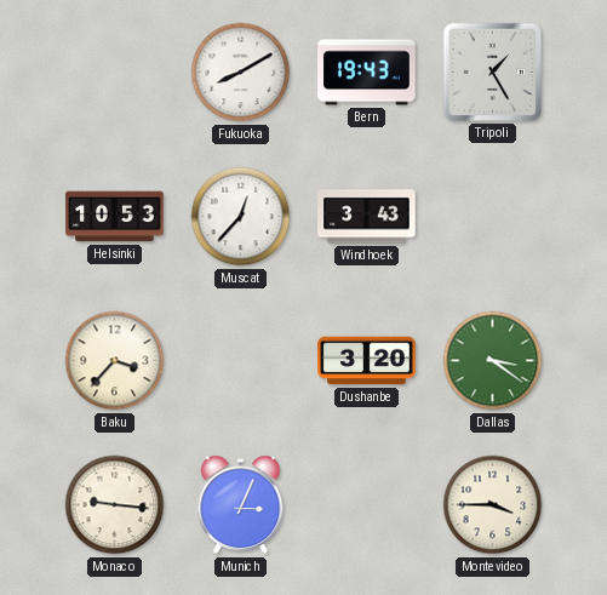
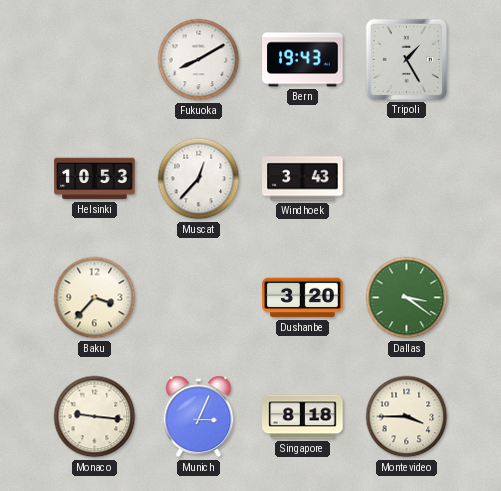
Singapore: none -> 8:18
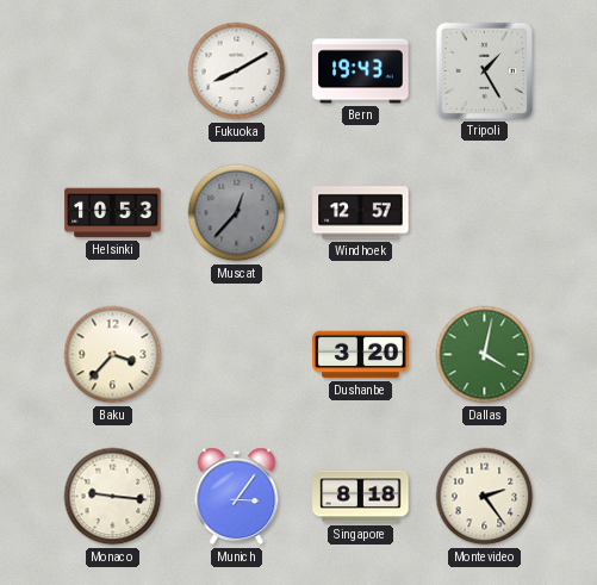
Muscat dial: white -> grey
Windhoek: 3:43 -> 12:57
Dallas: 3:21 -> 4:02
Munich: 3:04 -> 3:06
Montevideo: 3:45 -> 2:24
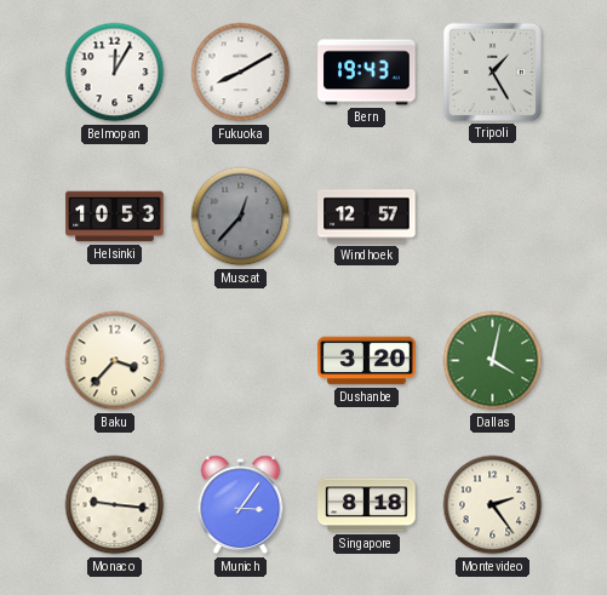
Belmopan: none -> 12:05
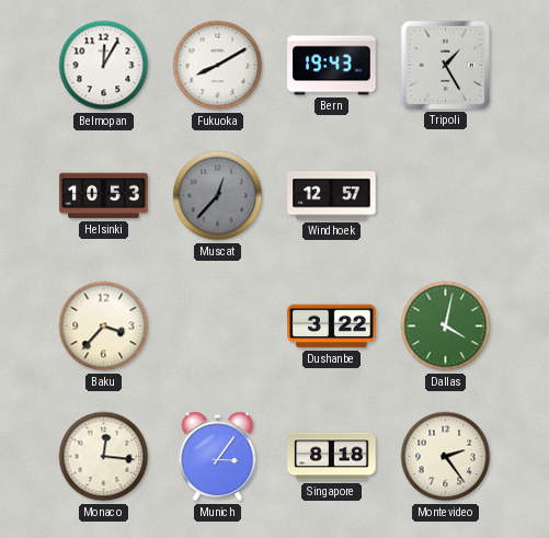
Dushanbe: 3:20 -> 3:22
Monaco: 9:16 -> 12:16
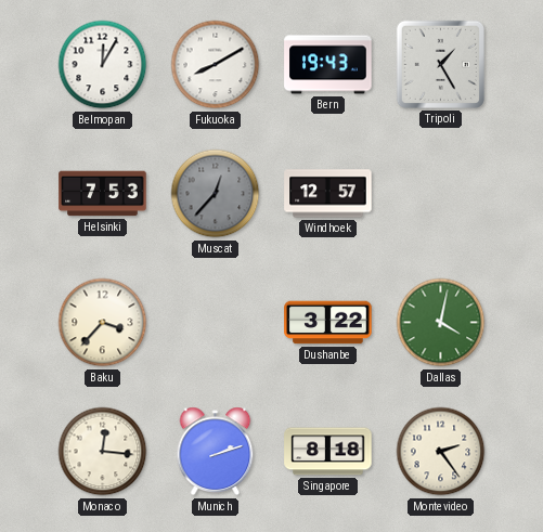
Helsinki: 10:53 -> 7:53
Munich: 3:06 -> 2:12
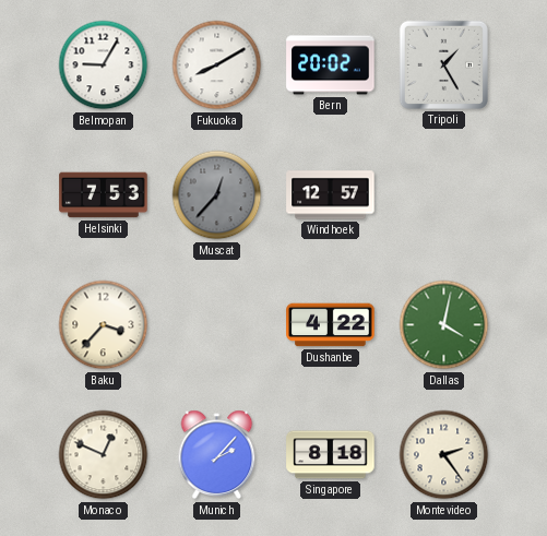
Belmopan: 12:05 -> 9:05
Bern: 19:43 -> 20:02
Dushanbe: 3:22 -> 4:22
Monaco: 12:16 -> 12:49
Munich: 2:12 -> 2:07
